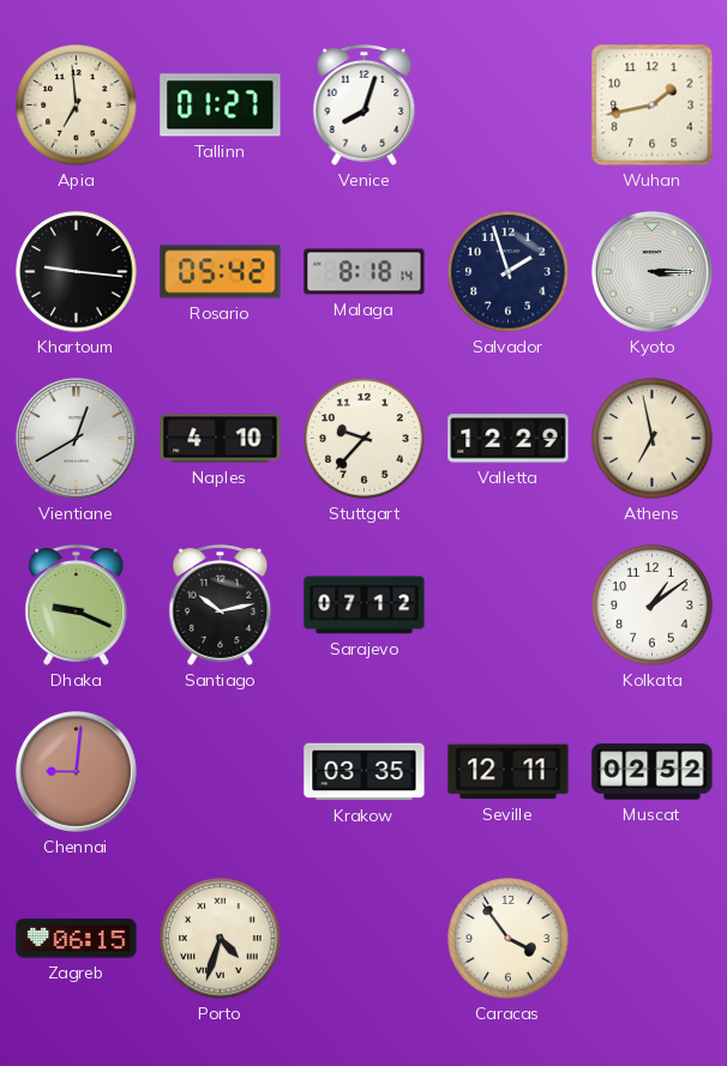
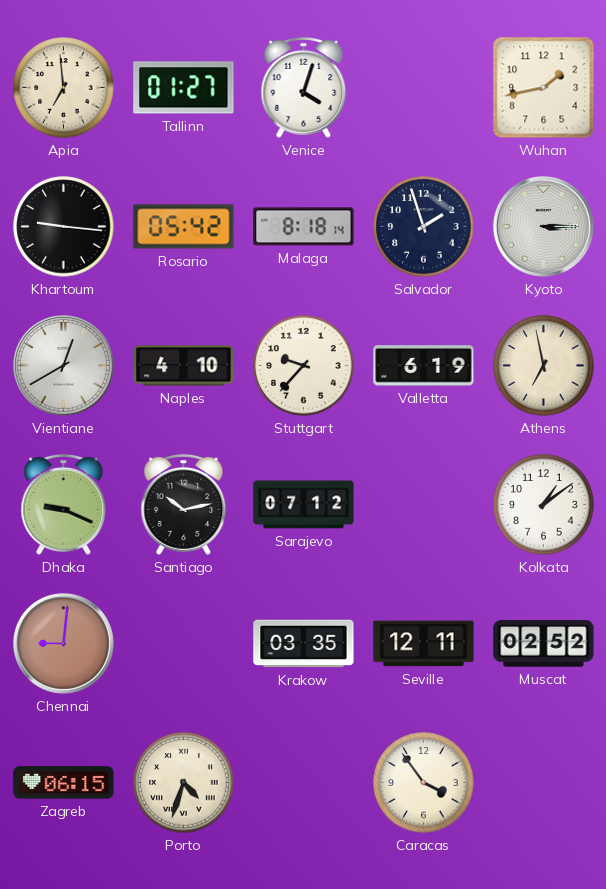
Venice: 8:03 -> 4:03
Valletta: 12:29 -> 6:19
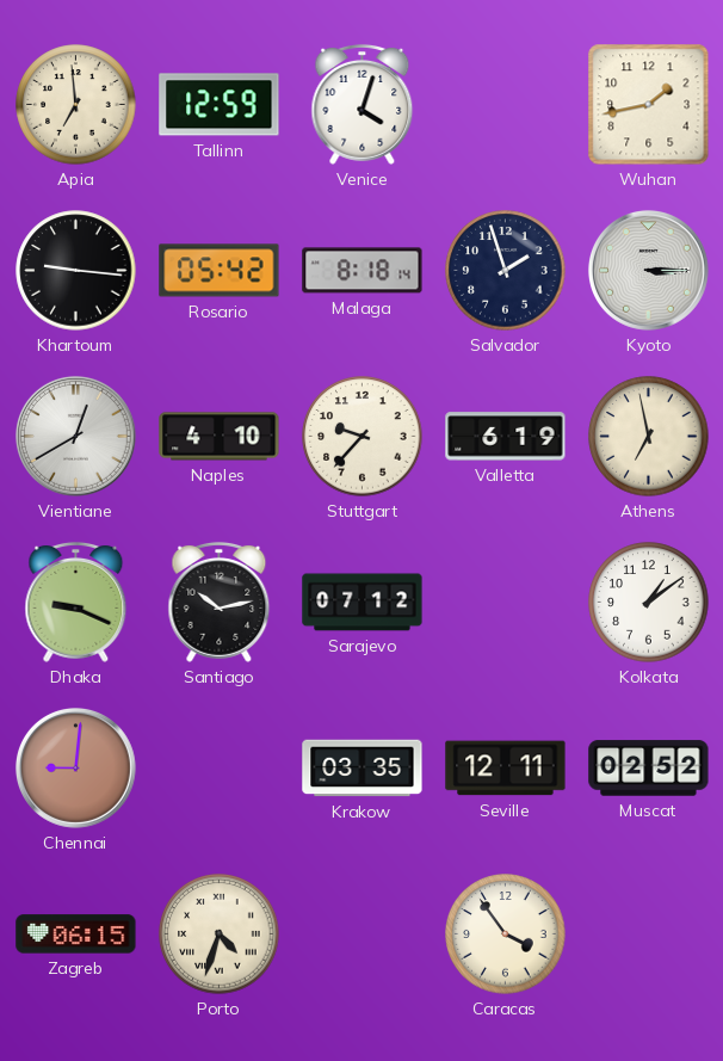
Tallinn: 01:27 -> 12:59
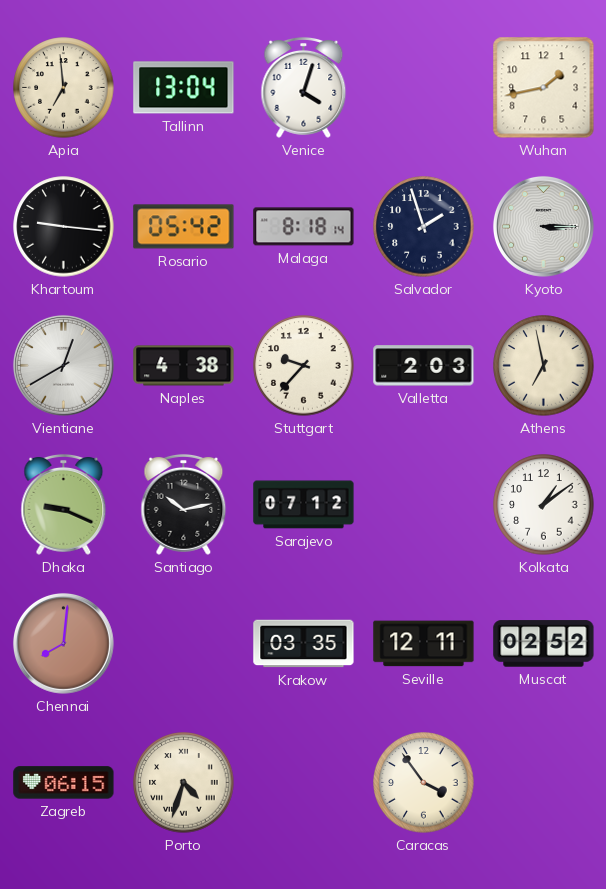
Tallinn: 12:59 -> 13:04
Naples: 4:10 -> 4:38
Valletta: 6:19 -> 2:03
Chennai: 9:01 -> 8:01
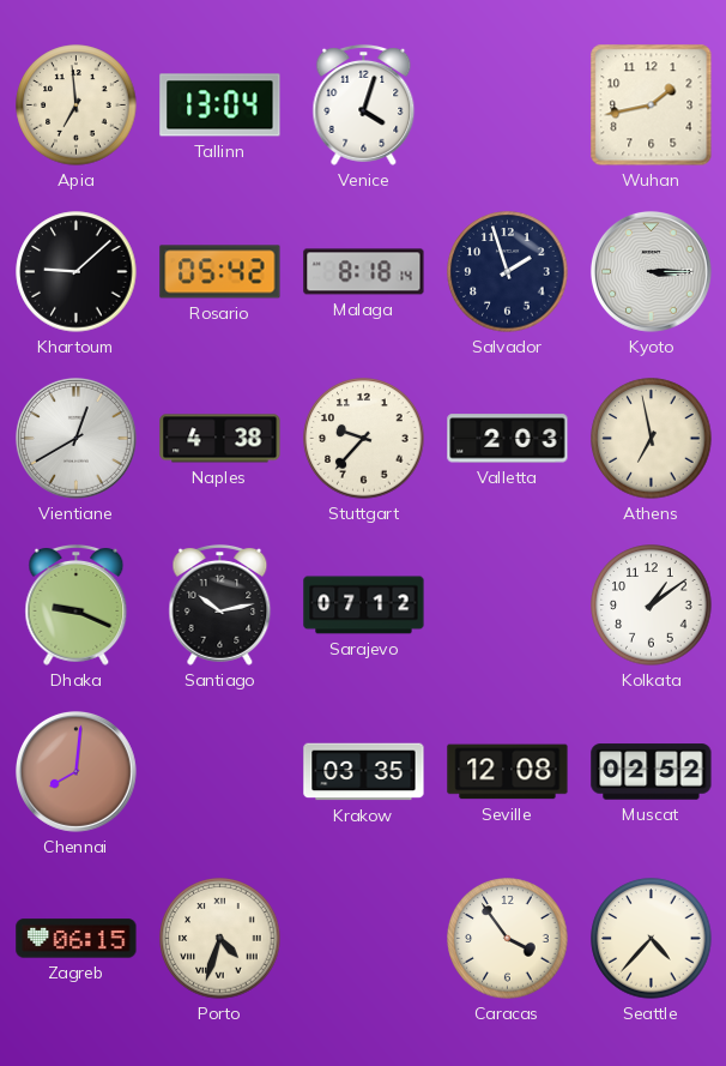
Khartoum: 9:16 -> 9:08
Seville: 12:11 -> 12:08
Seattle: none -> 4:37
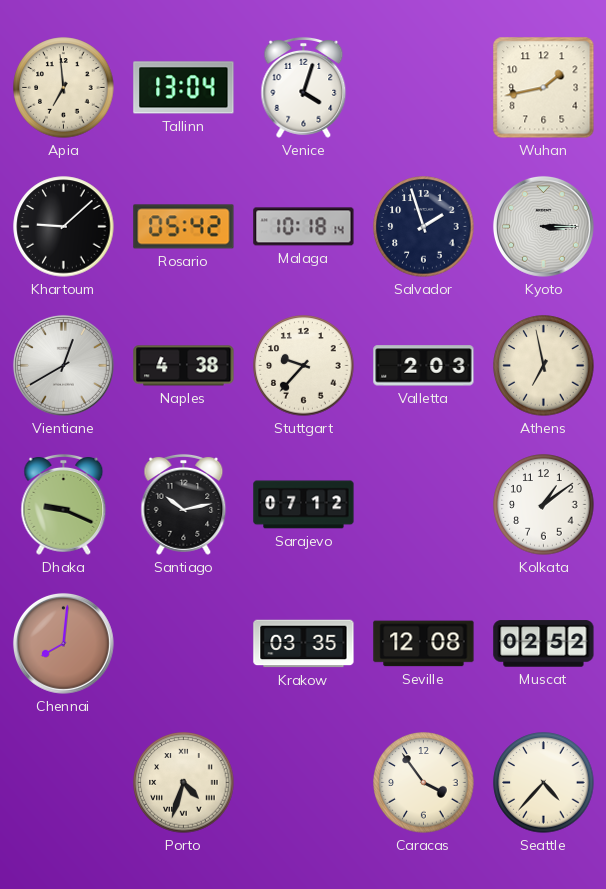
Malaga: 8:18 -> 10:18
Zagreb: 06:15 -> none
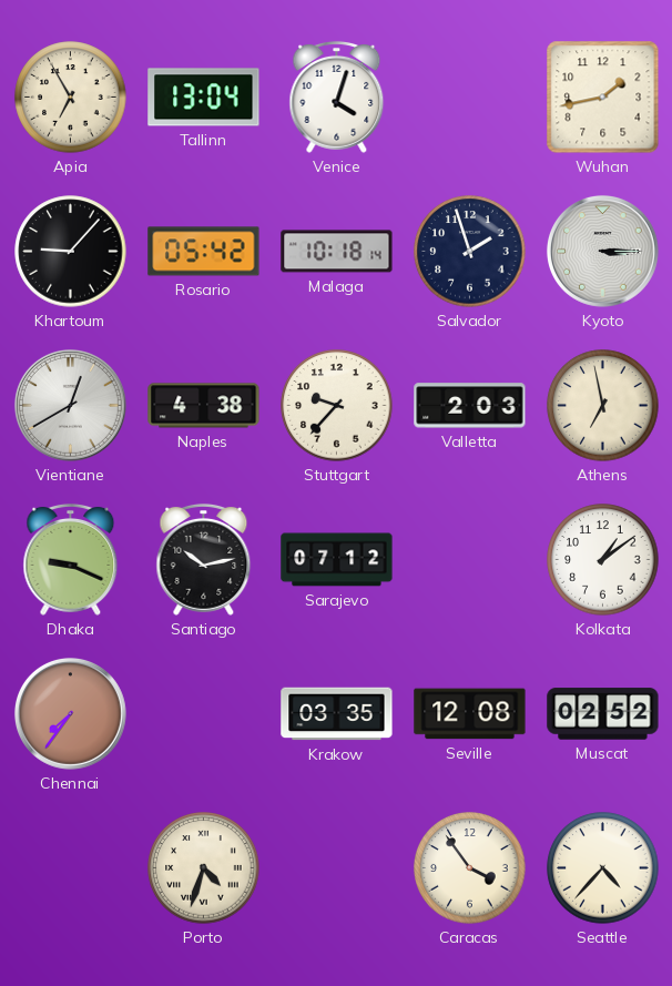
Apia: 6:59 -> 6:55
Khartoum: 9:08 -> 9:07
Chennai: 8:01 -> 7:36
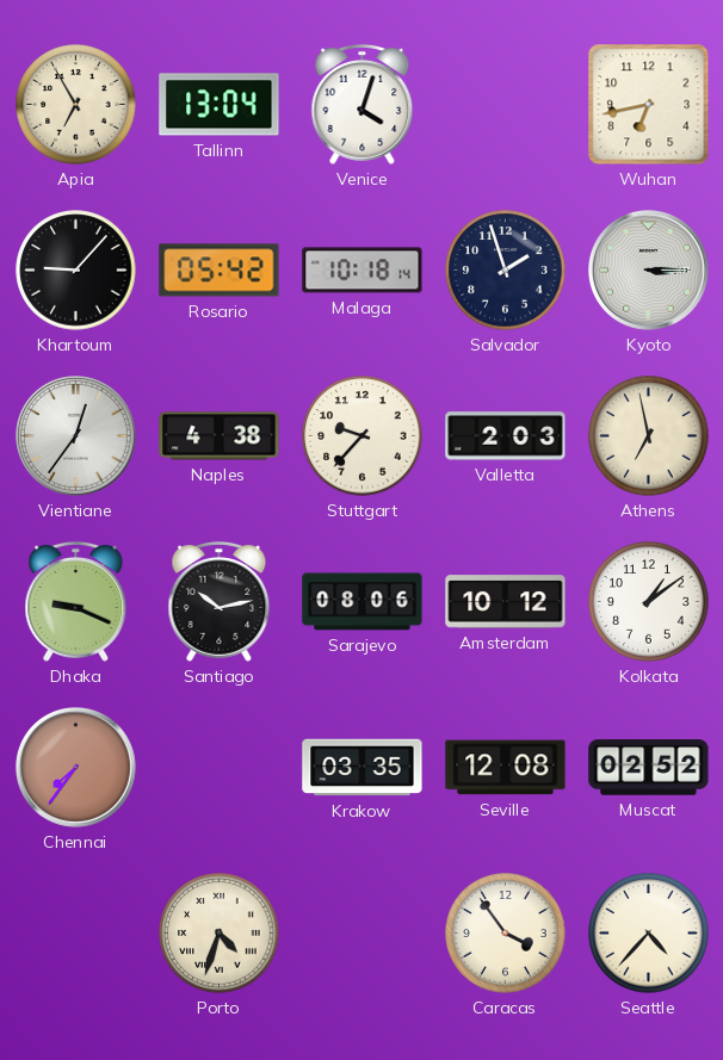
Wuhan: 1:43 -> 6:43
Vientiane: 12:40 -> 12:36
Sarajevo: 07:12 -> 08:06
Amsterdam: none -> 10:12
